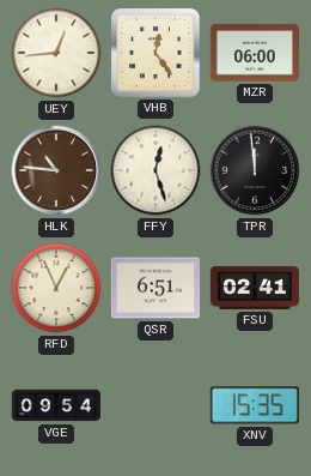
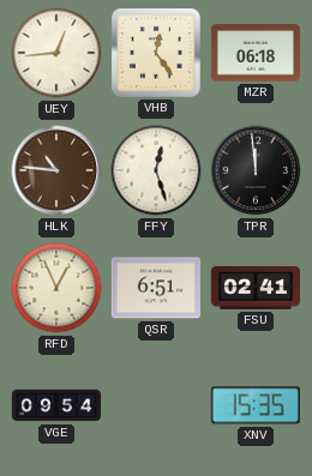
MZR: 06:00 -> 06:18
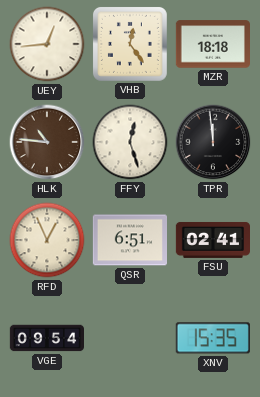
MZR: 06:18 -> 18:18
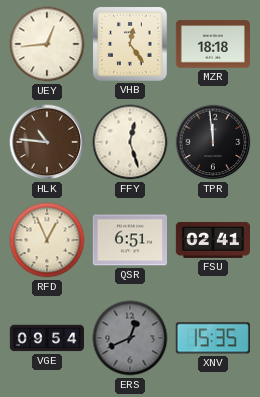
ERS: none -> 12:41
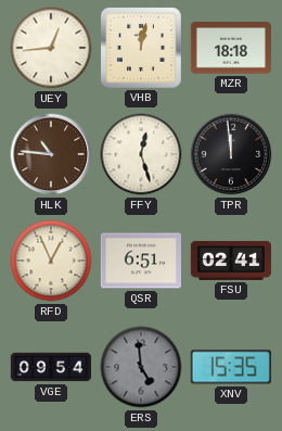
VHB: 12:24 -> 12:02
ERS: 12:41 -> 4:59
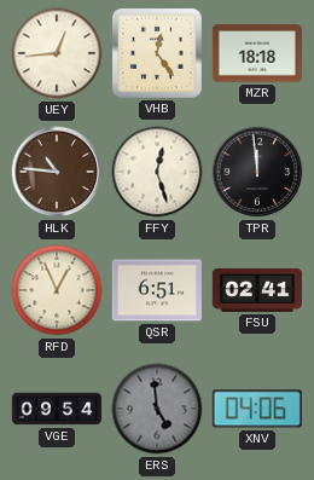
VHB: 12:02 -> 12:24
XNV: 15:35 -> 04:06
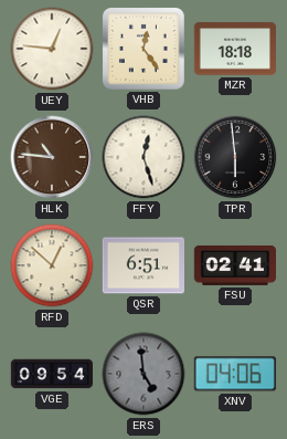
UEY: 12:44 -> 12:46
TPR: 11:59 -> 5:59
RFD: 12:56 -> 12:52
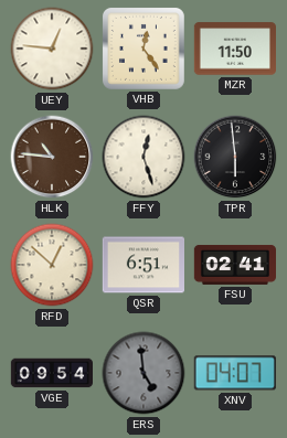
MZR: 18:18 -> 11:50
XNV: 04:06 -> 04:07
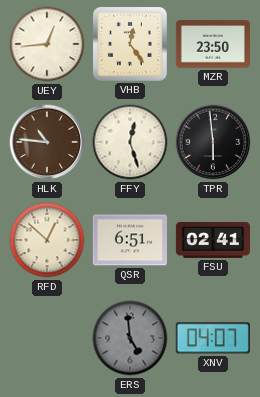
UEY: 12:46 -> 12:44
MZR: 11:50 -> 23:50
VGE: 09:54 -> none
